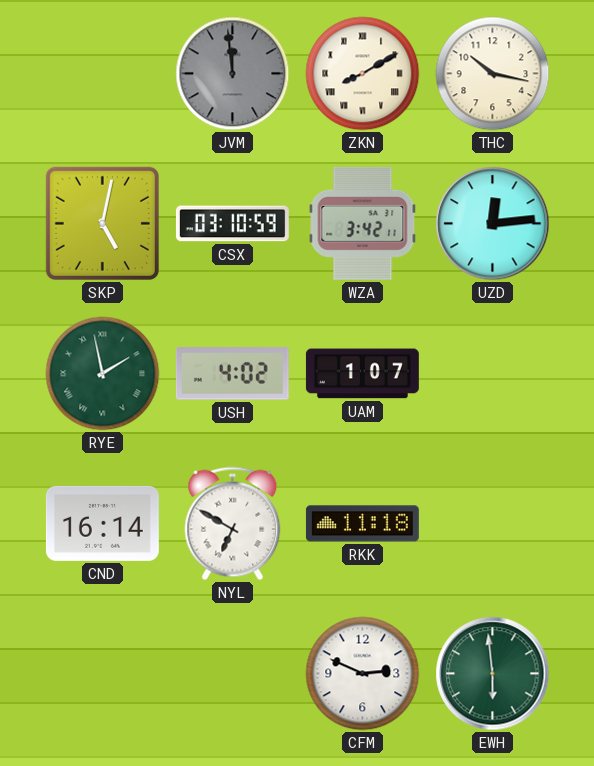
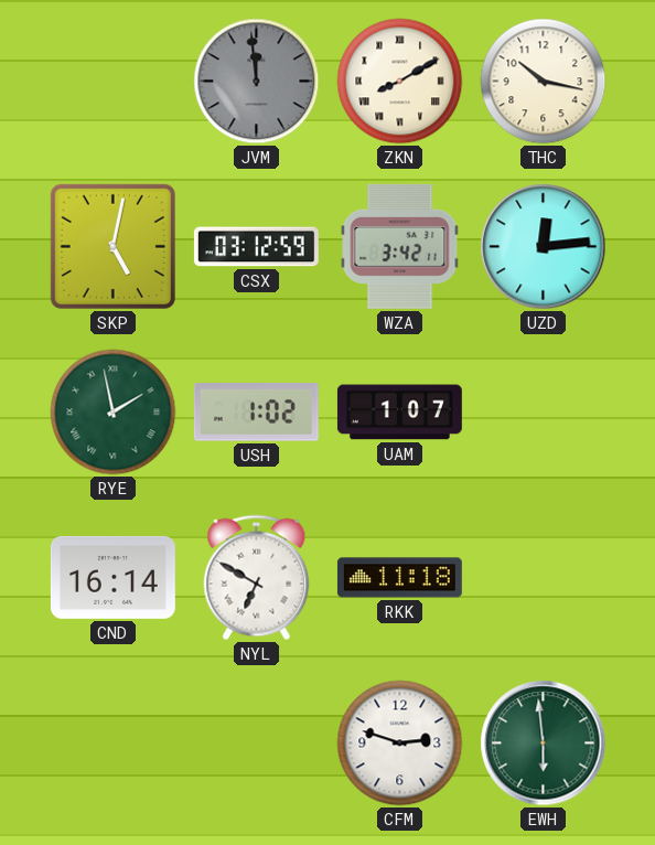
CSX: 03:10 -> 03:12
USH: 4:02 -> 1:02
CFM: 2:49 -> 2:48
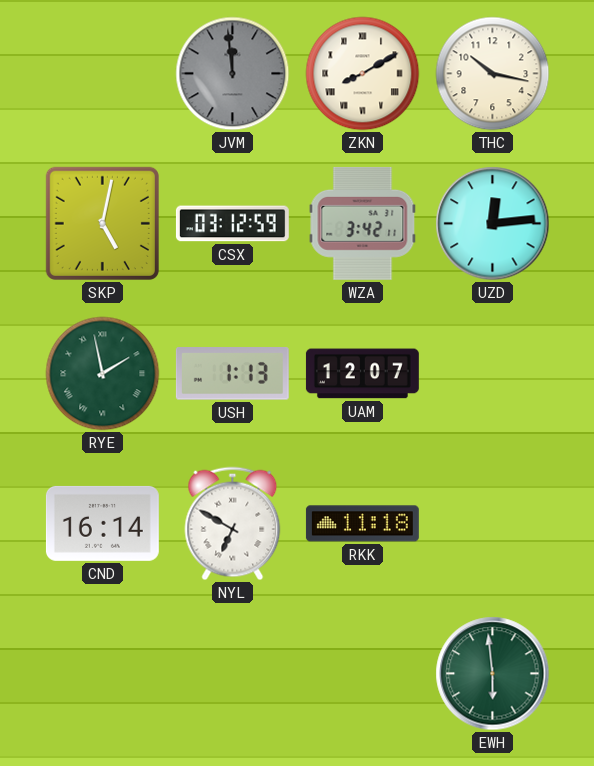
USH: 1:02 -> 1:13
UAM: 1:07 -> 12:07
CFM: 2:48 -> none
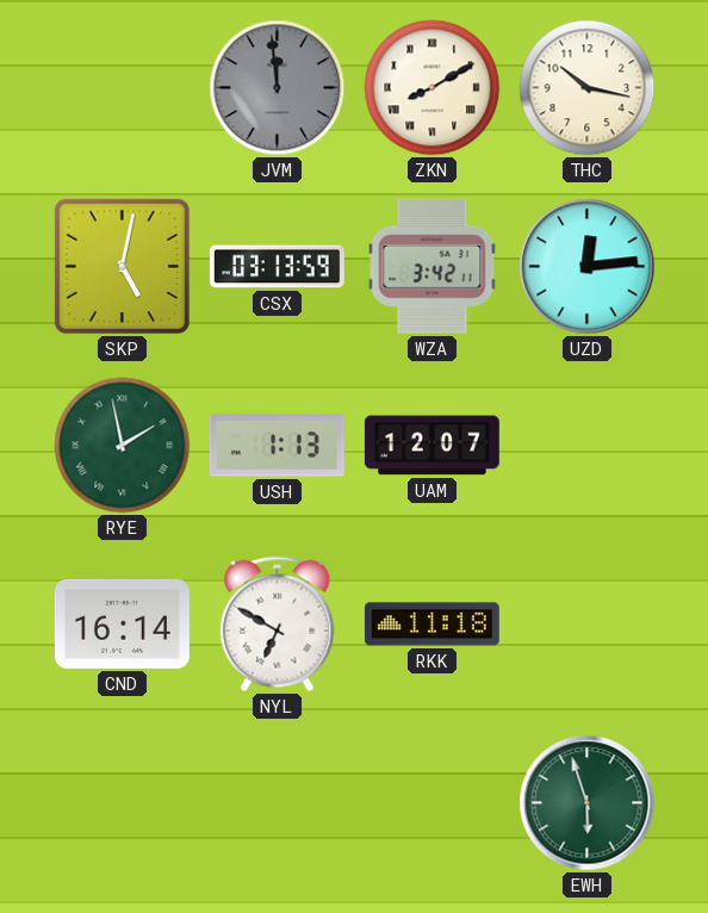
CSX: 03:12 -> 03:13
EWH: 5:59 -> 5:57
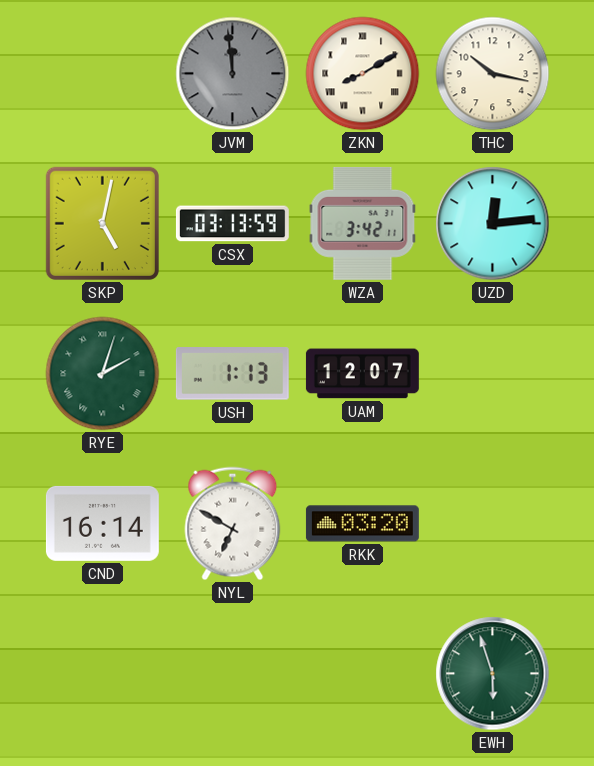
RYE: 1:58 -> 2:03
RKK: 11:18 -> 03:20
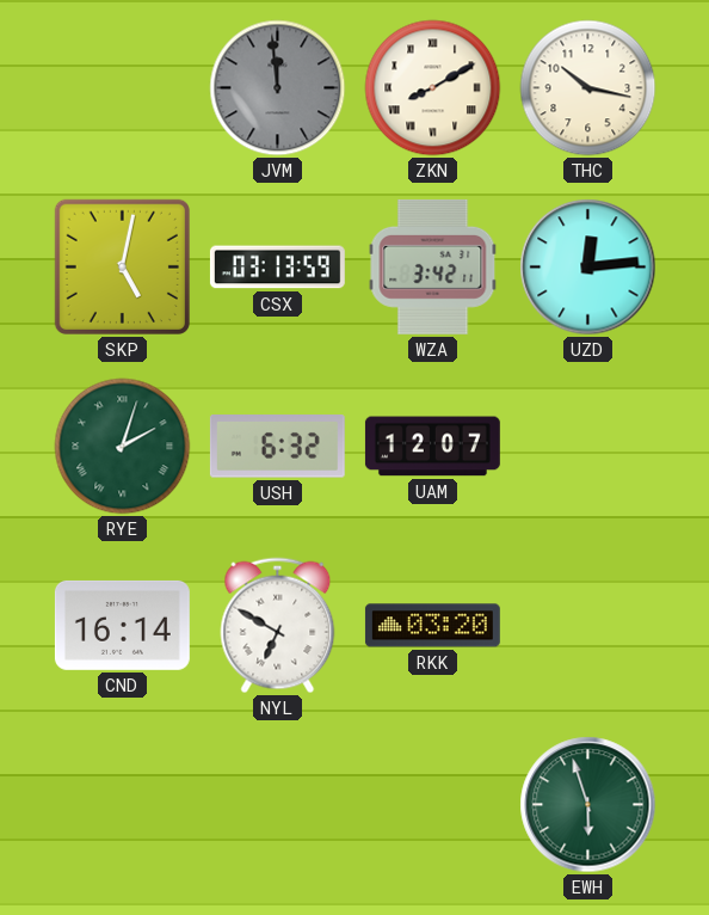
USH: 1:13 -> 6:32
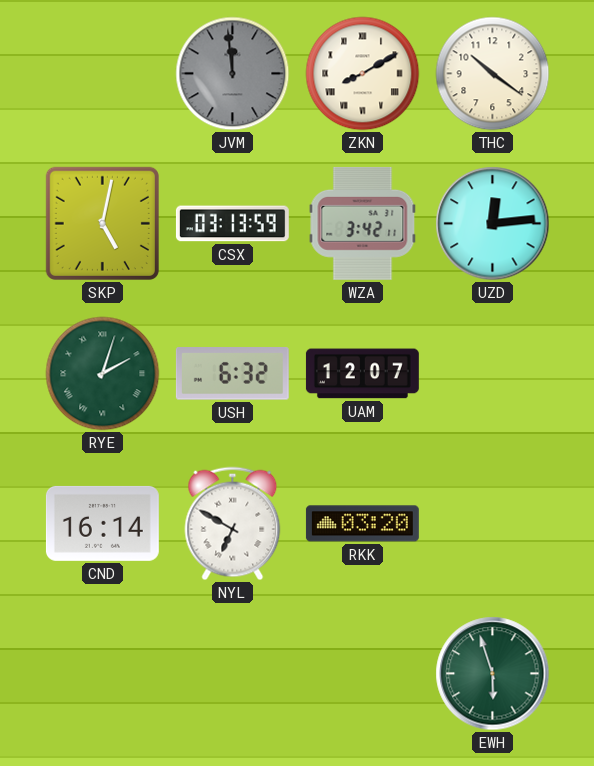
THC: 10:17 -> 10:21
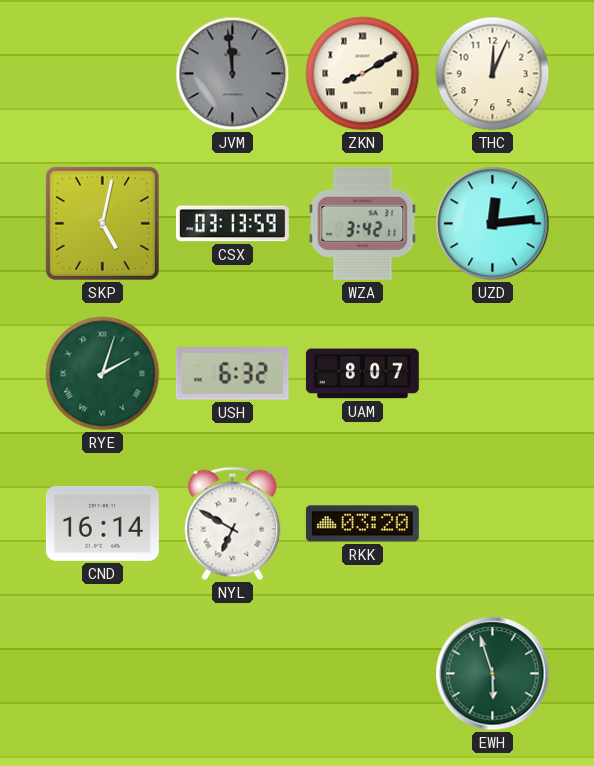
THC: 10:21 -> 12:04
UAM: 12:07 -> 8:07
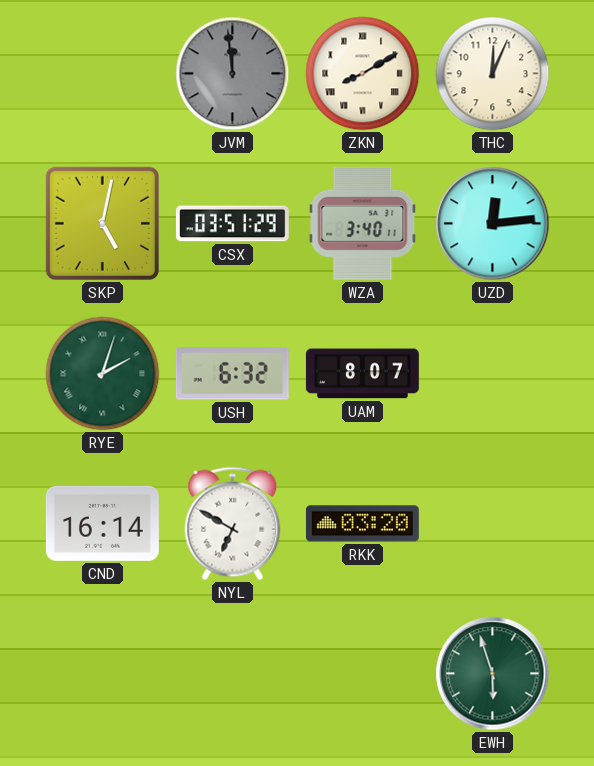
CSX: 03:13 -> 03:51
WZA: 3:42 -> 3:40
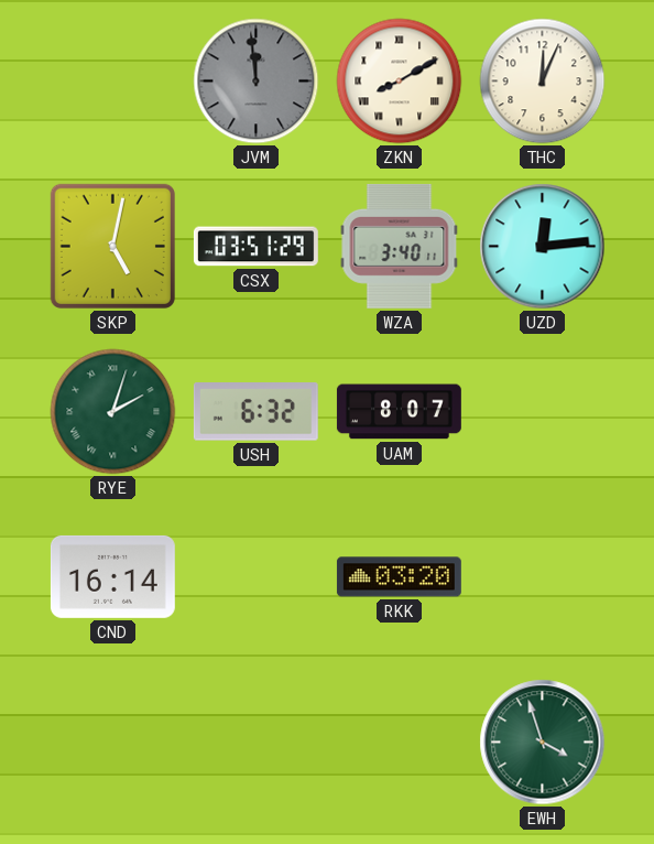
NYL: 6:50 -> none
EWH: 5:57 -> 3:57
